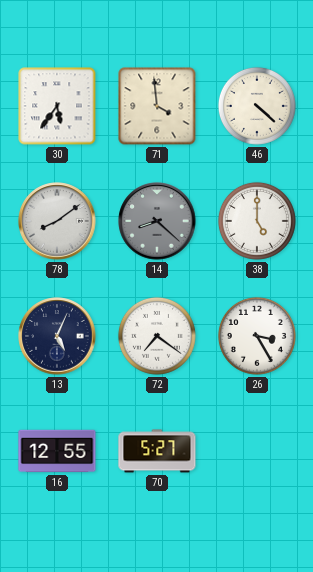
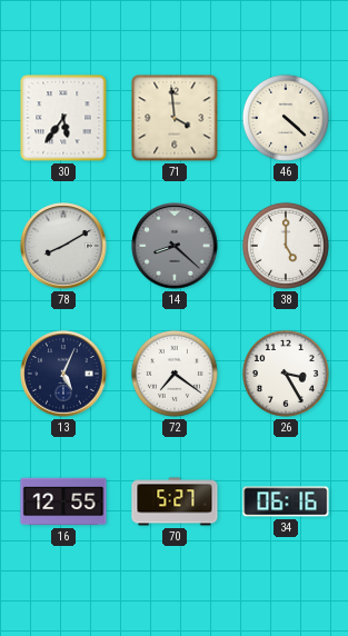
78: 8:09 -> 8:10
34: none -> 06:16
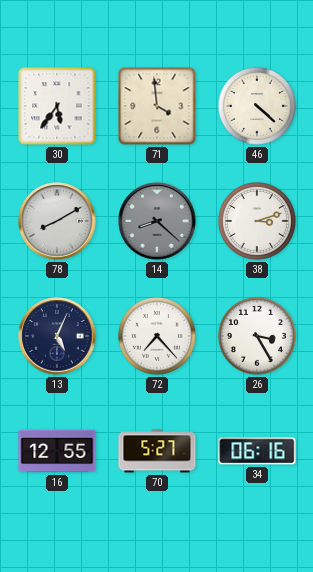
38: 5:00 -> 3:12
72: 7:21 -> 7:23
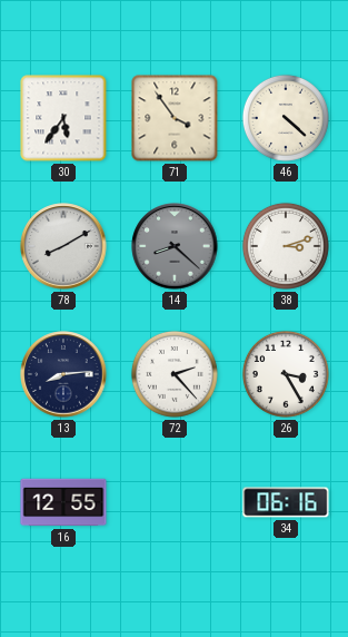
71: 3:59 -> 3:54
13: 5:04 -> 8:14
72: 7:23 -> 2:23
70: 5:27 -> none
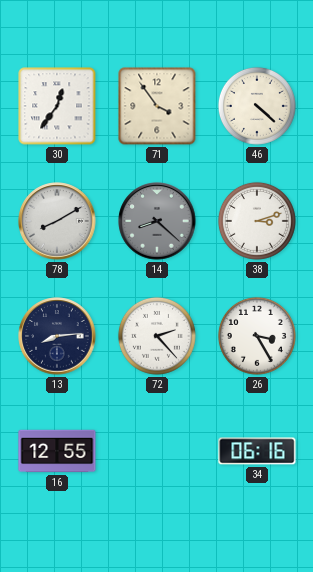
30: 5:36 -> 12:36
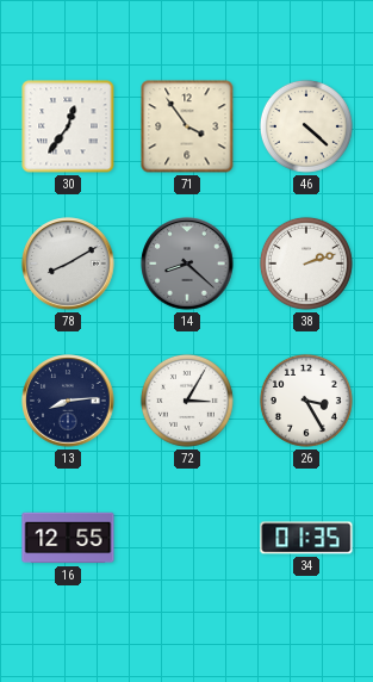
38: 3:12 -> 2:12
72: 2:23 -> 3:05
34: 06:16 -> 01:35
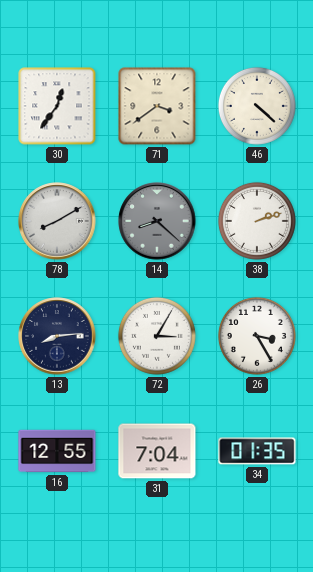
71: 3:54 -> 3:39
31: none -> 7:04
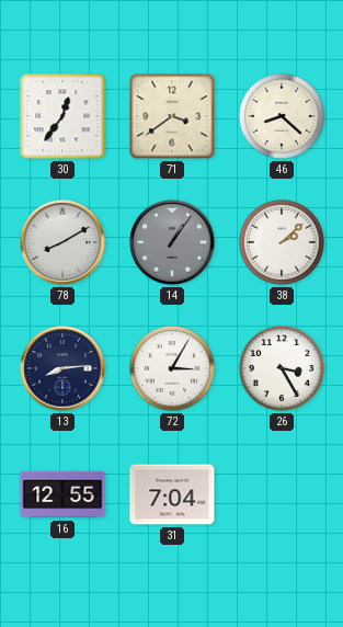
46: 4:22 -> 8:22
14: 8:22 -> 1:06
38: 2:12 -> 2:08
34: 01:35 -> none
